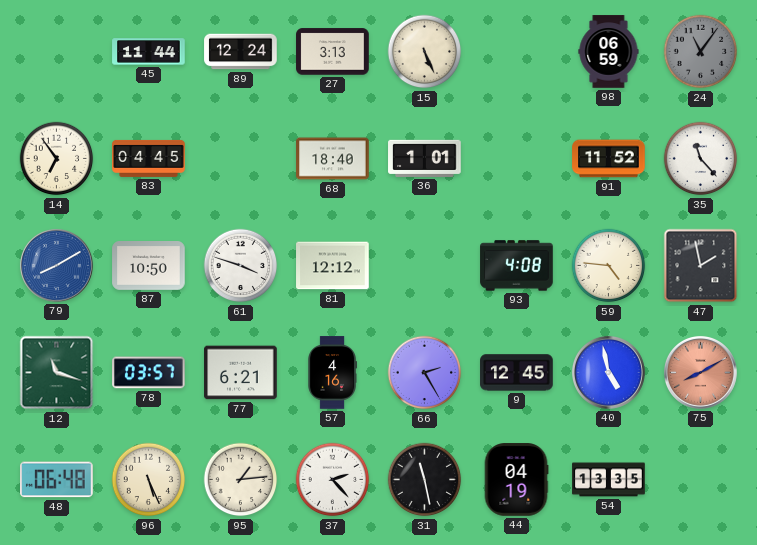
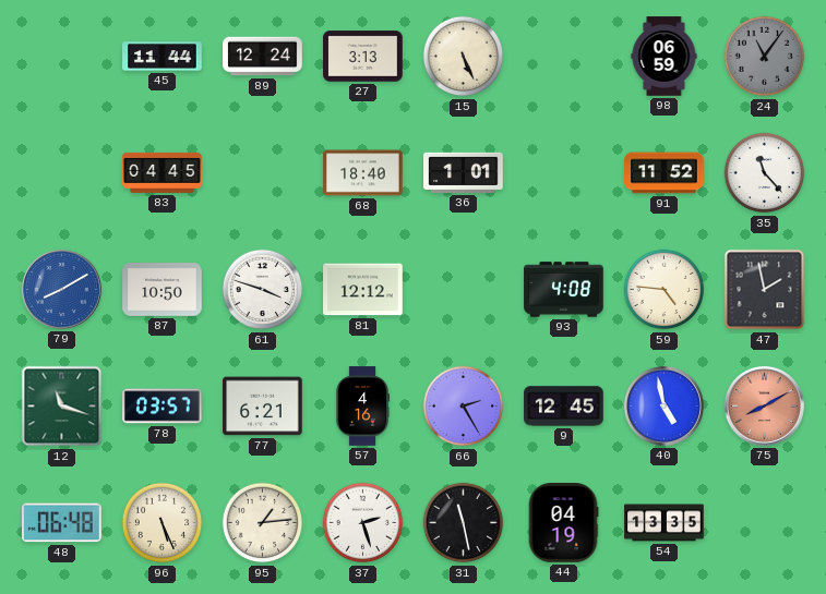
14: 6:54 -> none
37: 2:23 -> 2:27
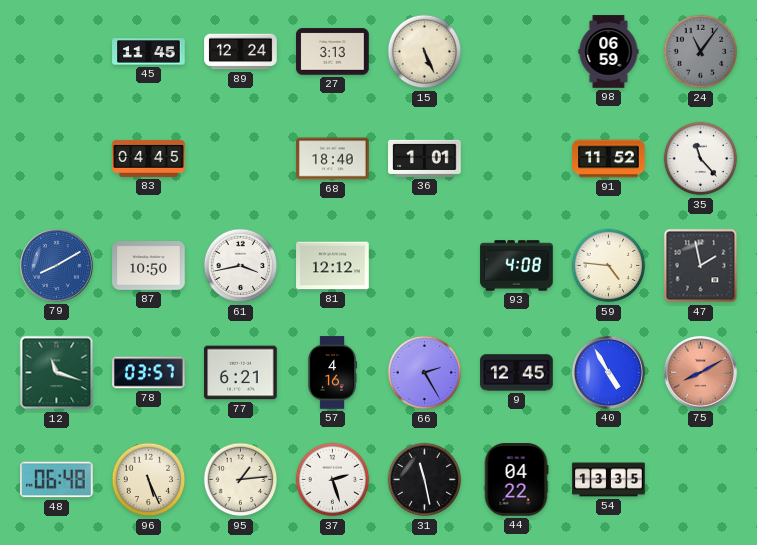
45: 11:44 -> 11:45
61: 3:48 -> 3:43
40: 4:58 -> 4:55
44: 04:19 -> 04:22
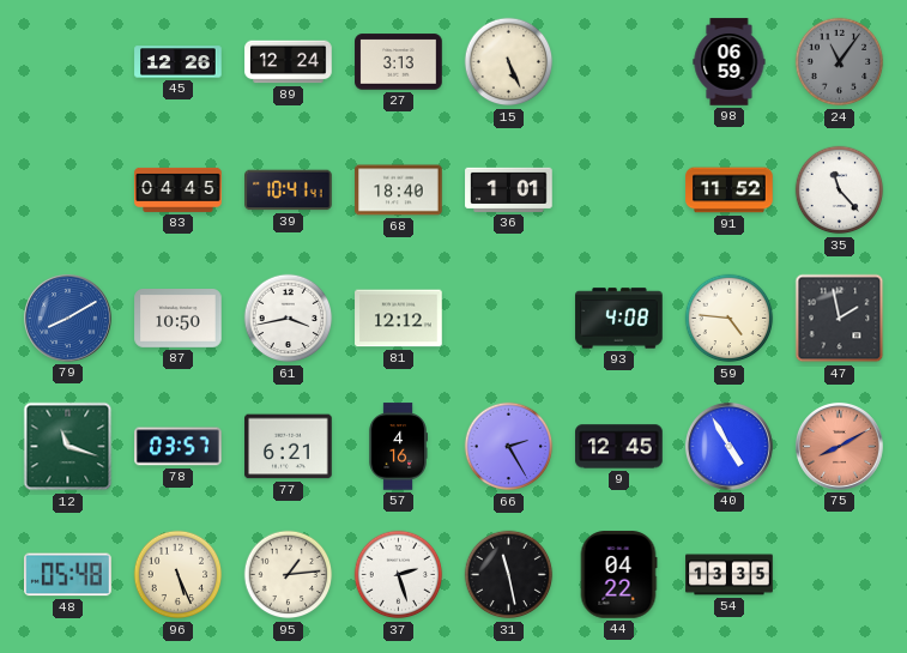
45: 11:45 -> 12:26
39: none -> 10:41
48: 06:48 -> 05:48
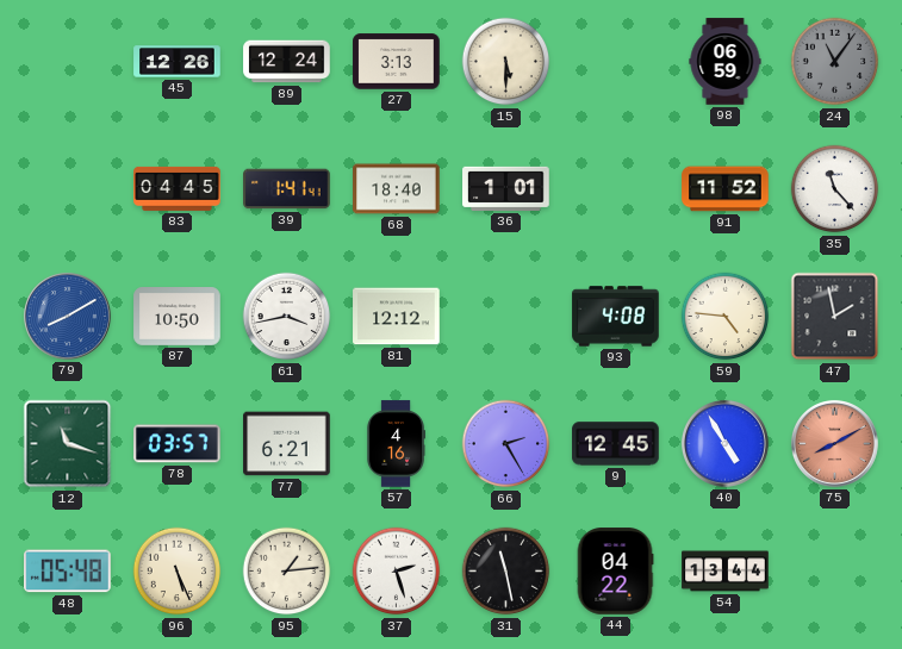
15: 5:26 -> 5:30
39: 10:41 -> 1:41
54: 13:35 -> 13:44
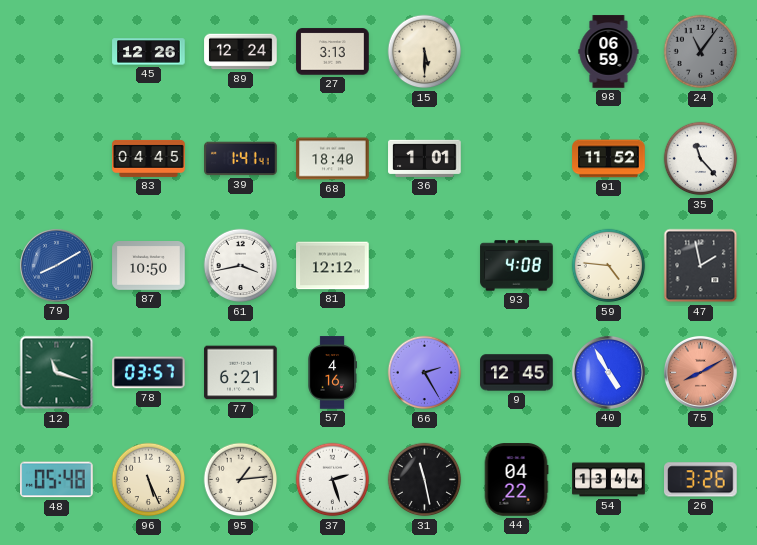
26: none -> 3:26
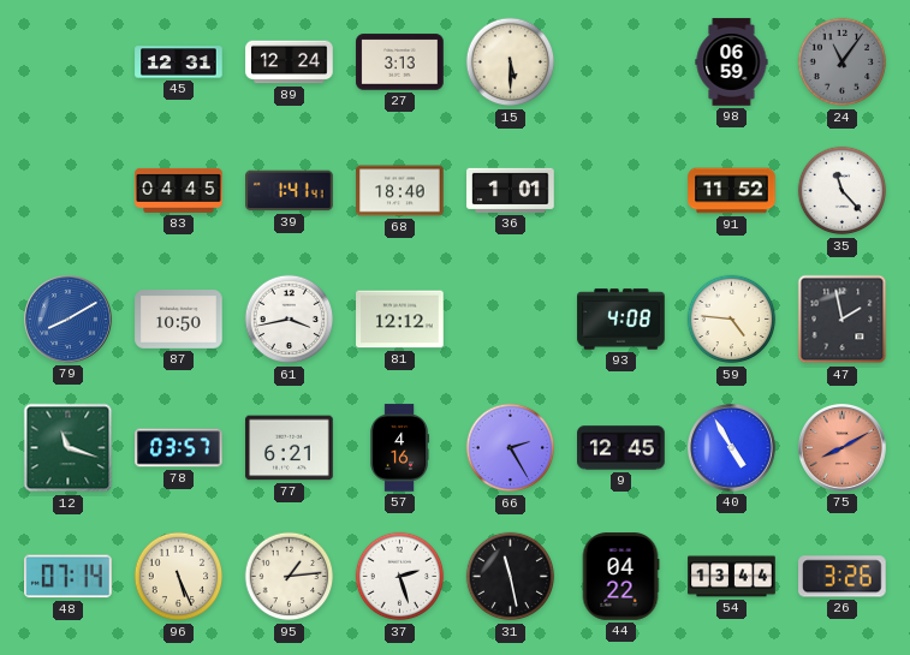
45: 12:26 -> 12:31
48: 05:48 -> 07:14
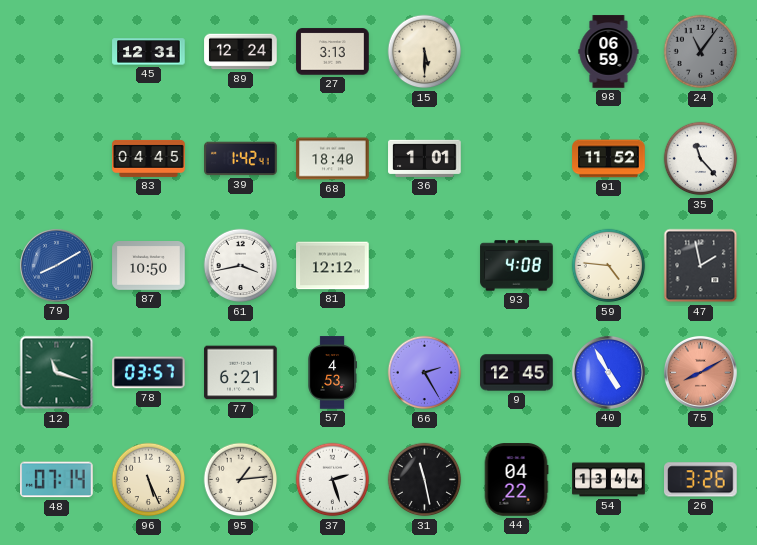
39: 1:41 -> 1:42
57: 4:16 -> 4:53
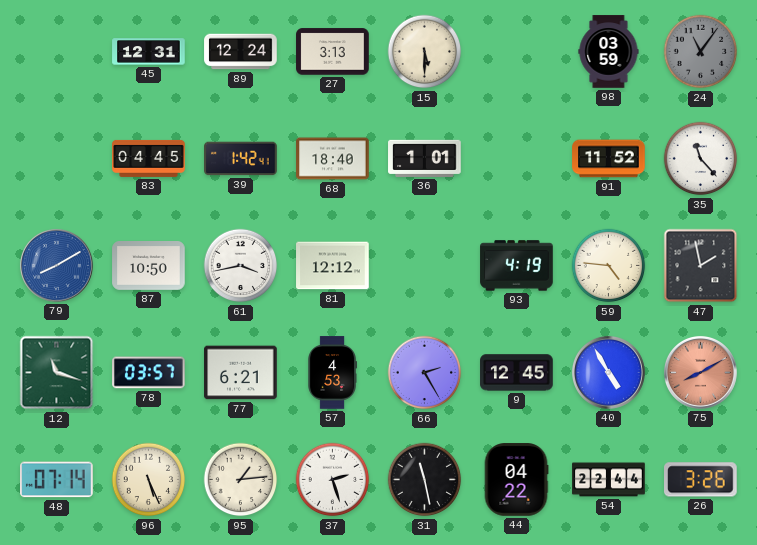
98: 06:59 -> 03:59
93: 4:08 -> 4:19
54: 13:44 -> 22:44
